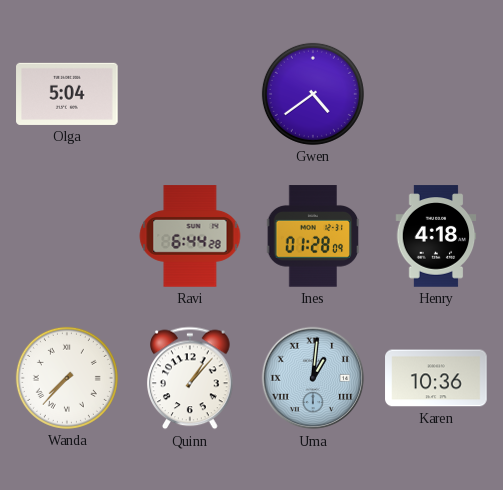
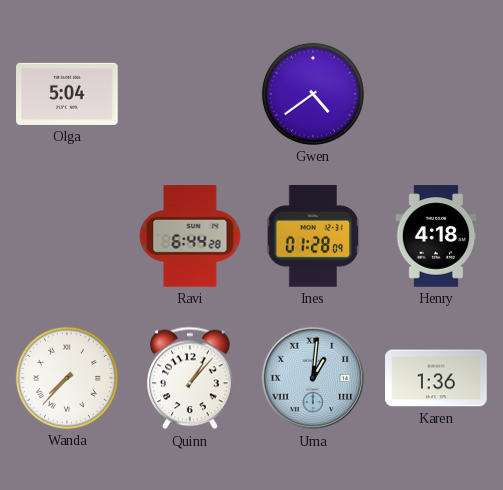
Karen: 10:36 -> 1:36
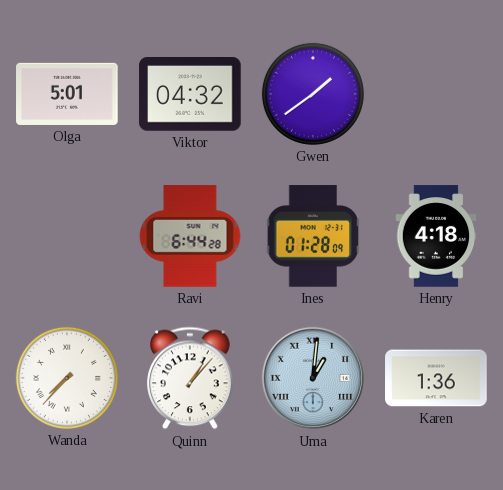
Olga: 5:04 -> 5:01
Viktor: none -> 04:32
Gwen: 4:39 -> 1:39
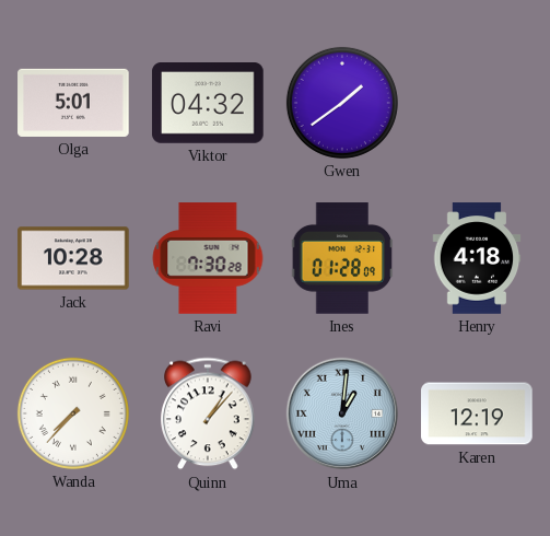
Jack: none -> 10:28
Ravi: 6:44 -> 7:30
Karen: 1:36 -> 12:19
